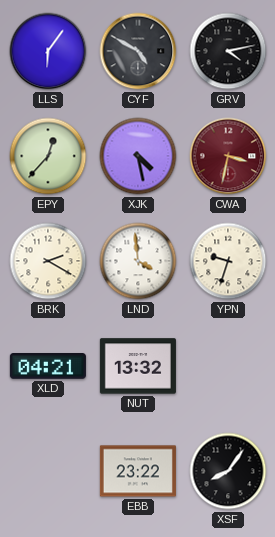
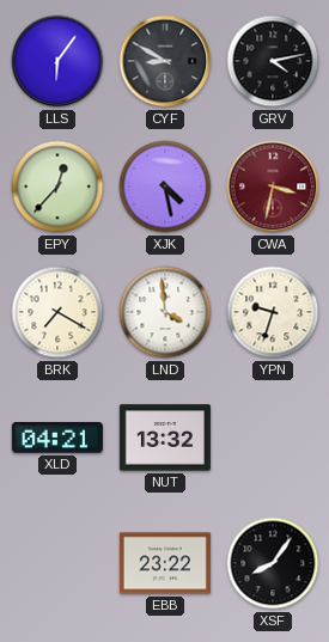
CYF: 4:50 -> 8:50
BRK: 2:20 -> 7:20
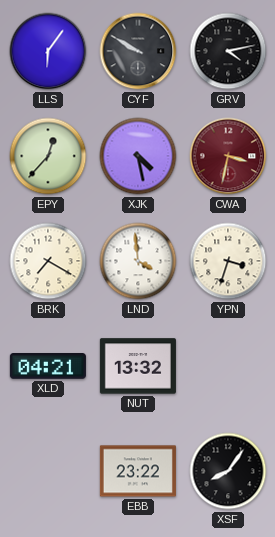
CYF: 8:50 -> 9:50
YPN: 9:33 -> 3:33
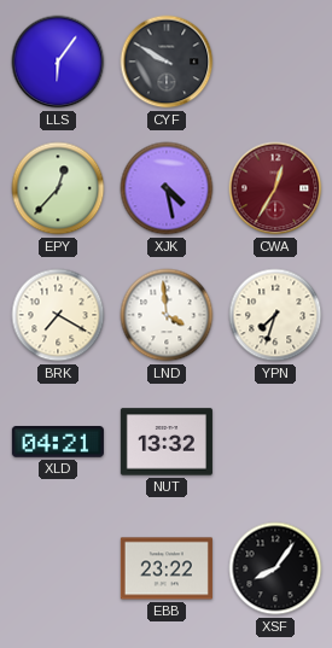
GRV: 4:13 -> none
CWA: 3:32 -> 12:35
YPN: 3:33 -> 7:33
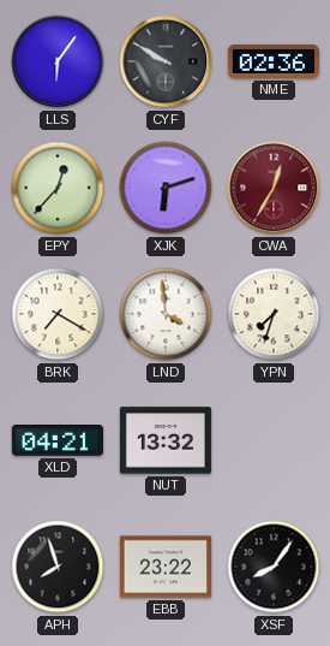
NME: none -> 02:36
XJK: 4:28 -> 6:12
APH: none -> 7:57
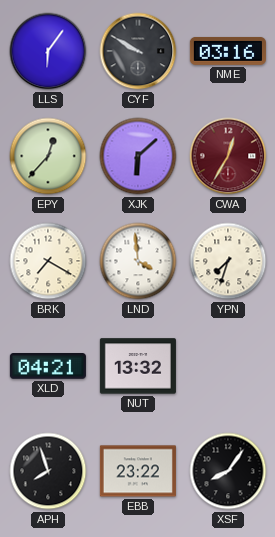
NME: 02:36 -> 03:16
XJK: 6:12 -> 6:08
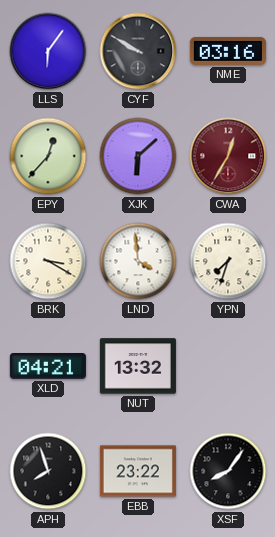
BRK: 7:20 -> 3:20
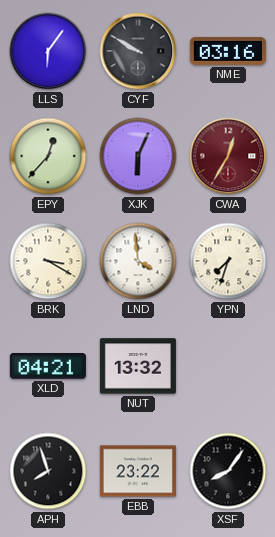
XJK: 6:08 -> 6:04
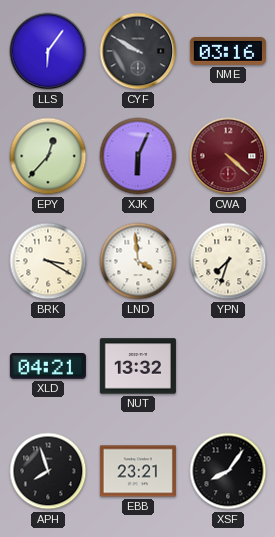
CWA: 12:35 -> 4:22
EBB: 23:22 -> 23:21
